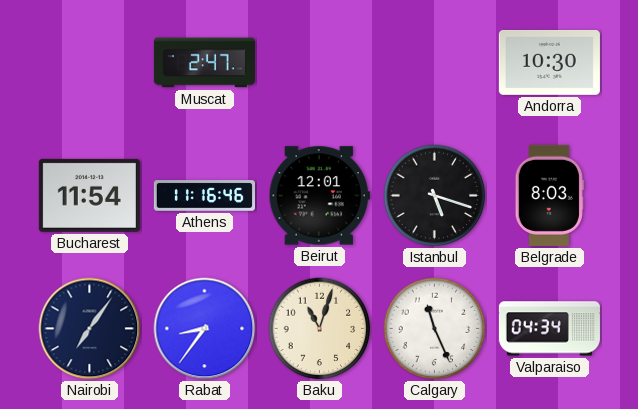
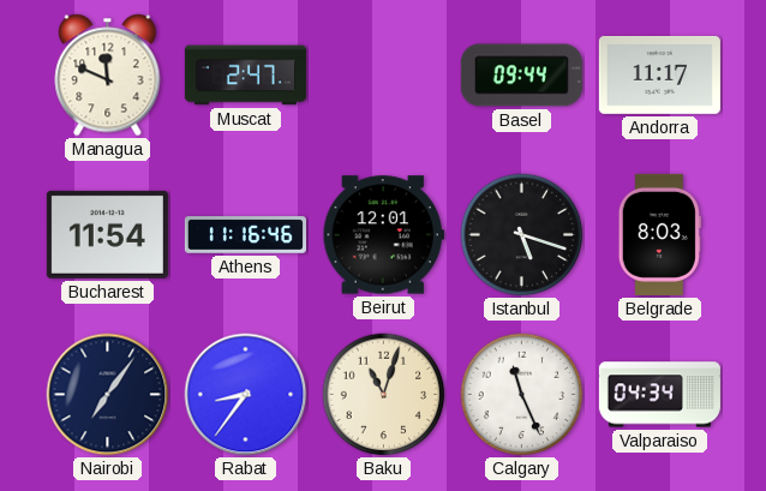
Managua: none -> 11:49
Basel: none -> 09:44
Andorra: 10:30 -> 11:17
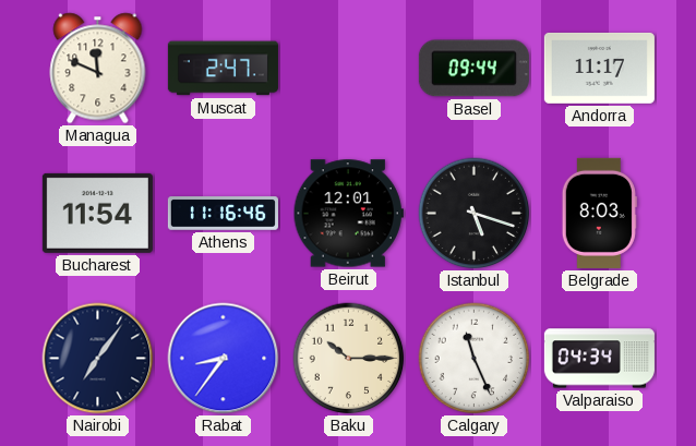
Baku: 11:03 -> 10:15
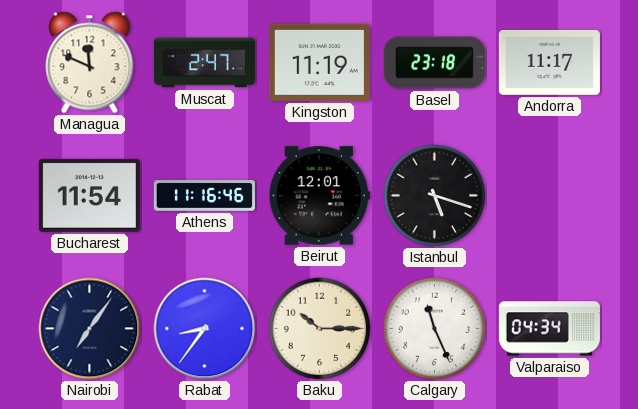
Kingston: none -> 11:19
Basel: 09:44 -> 23:18
Belgrade: 8:03 -> none
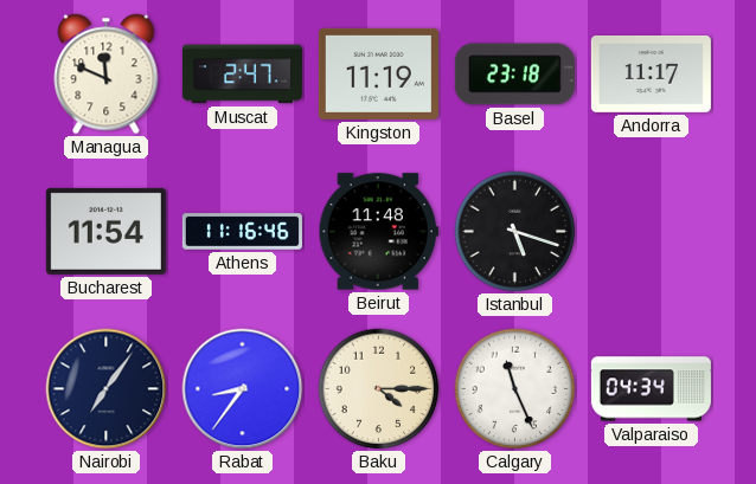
Beirut: 12:01 -> 11:48
Baku: 10:15 -> 4:15
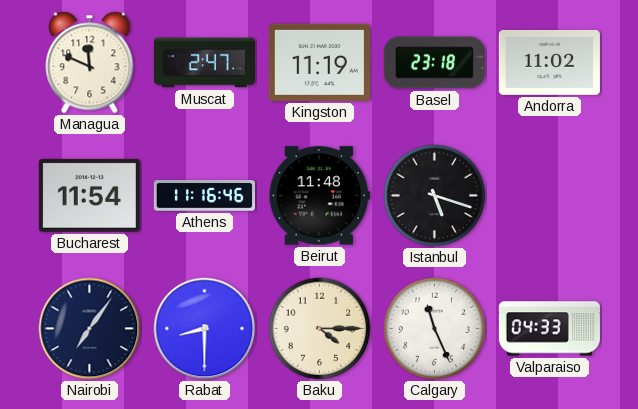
Andorra: 11:17 -> 11:02
Rabat: 8:36 -> 8:30
Valparaiso: 04:34 -> 04:33
